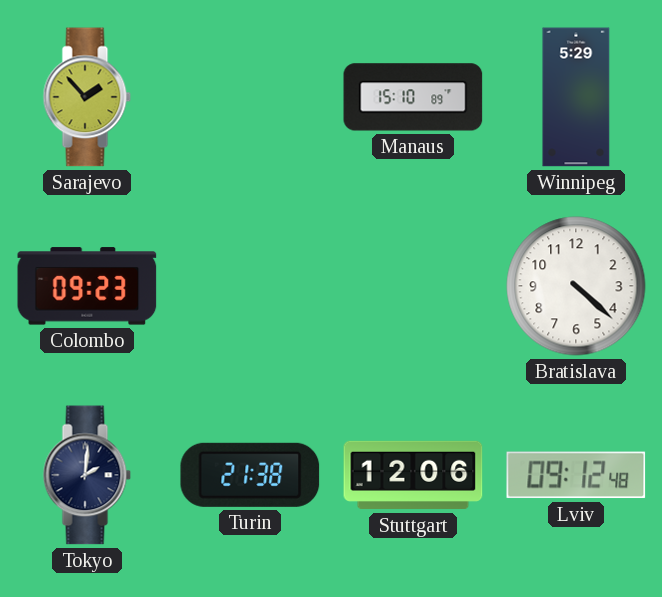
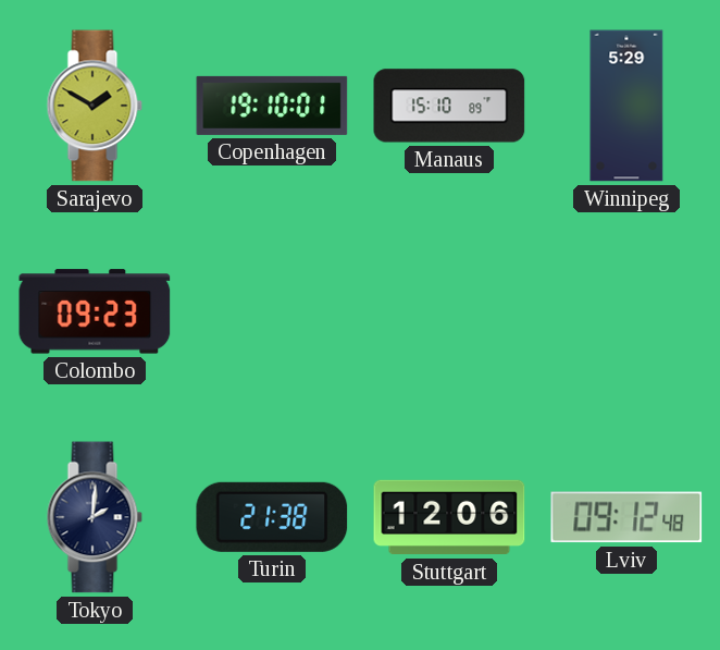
Sarajevo: 1:53 -> 1:50
Copenhagen: none -> 19:10
Bratislava: 4:22 -> none
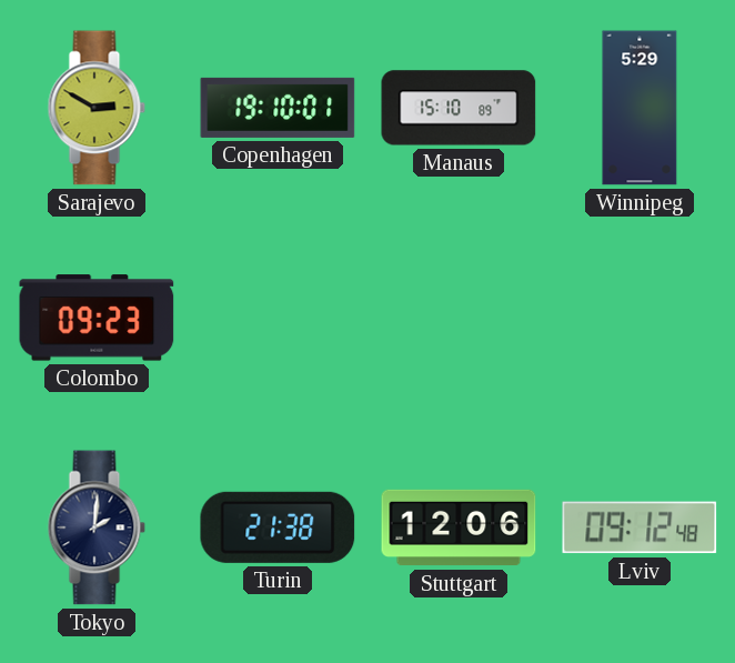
Sarajevo: 1:50 -> 2:50
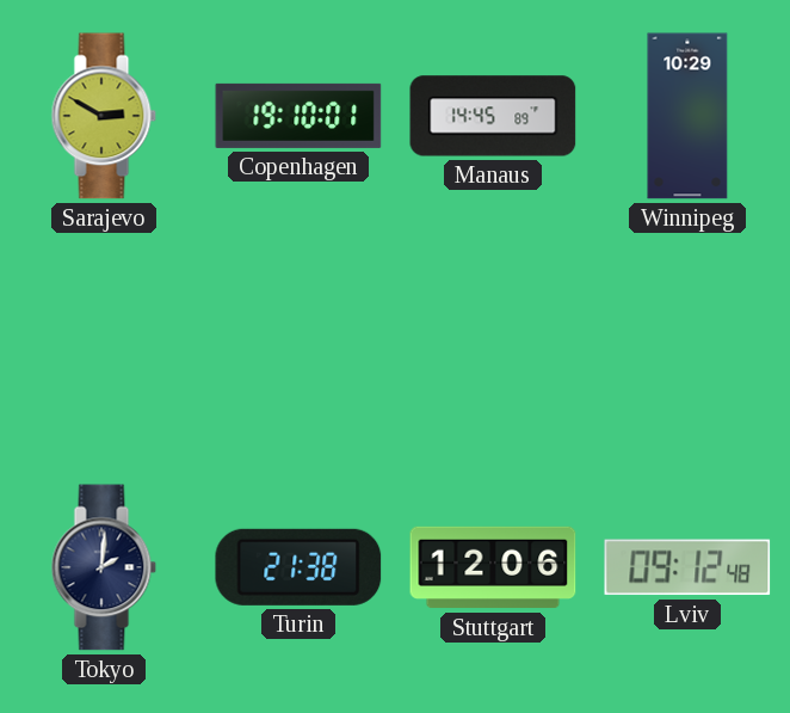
Manaus: 15:10 -> 14:45
Winnipeg: 5:29 -> 10:29
Colombo: 09:23 -> none
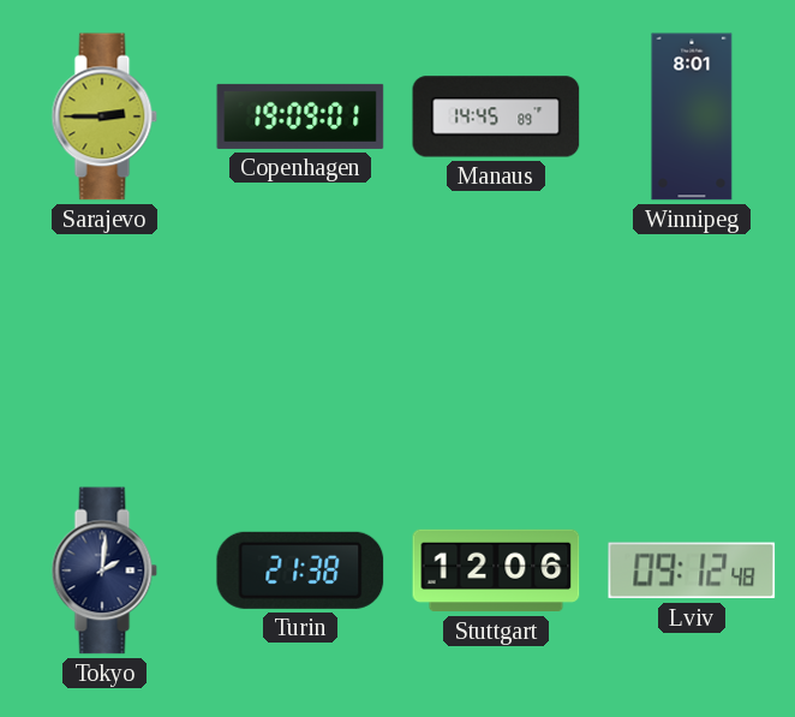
Sarajevo: 2:50 -> 2:45
Copenhagen: 19:10 -> 19:09
Winnipeg: 10:29 -> 8:01
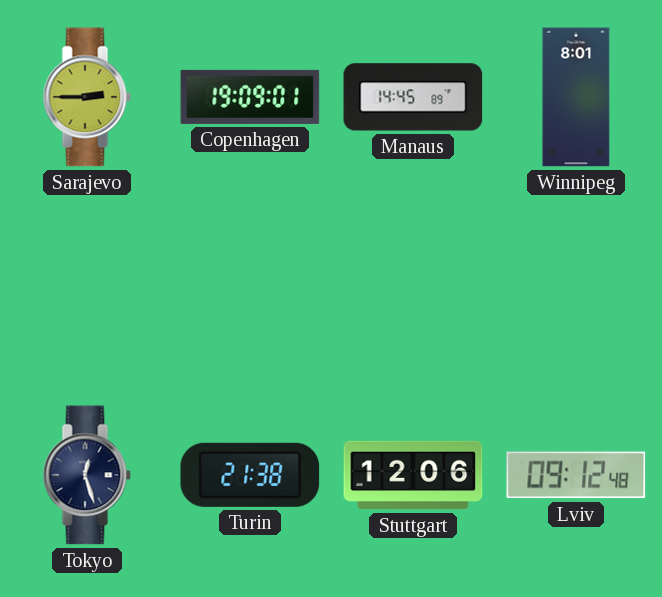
Tokyo: 2:01 -> 12:27
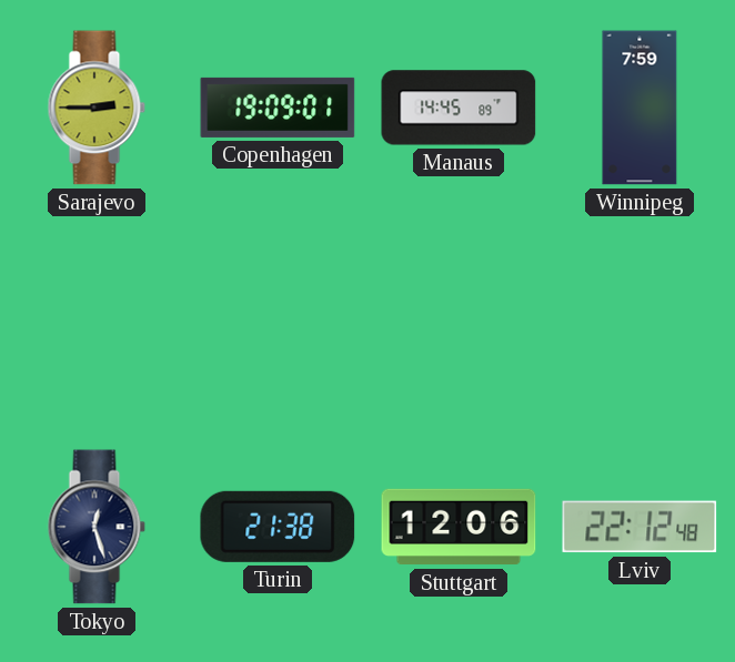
Winnipeg: 8:01 -> 7:59
Lviv: 09:12 -> 22:12
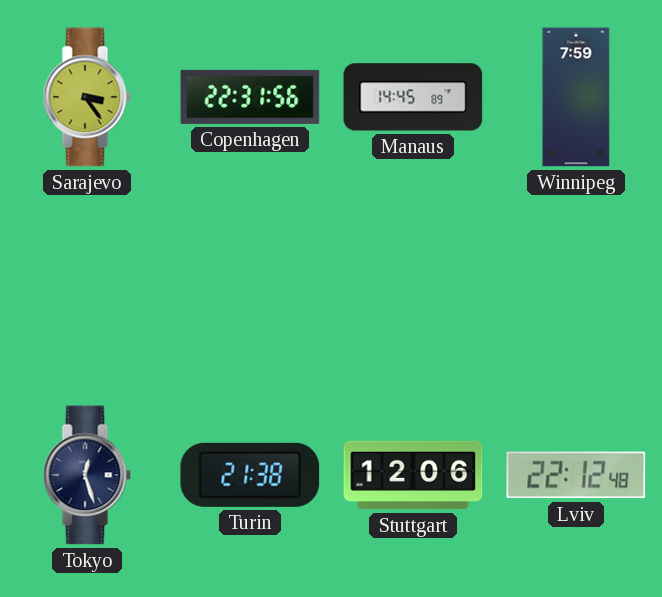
Sarajevo: 2:45 -> 3:24
Copenhagen: 19:09 -> 22:31
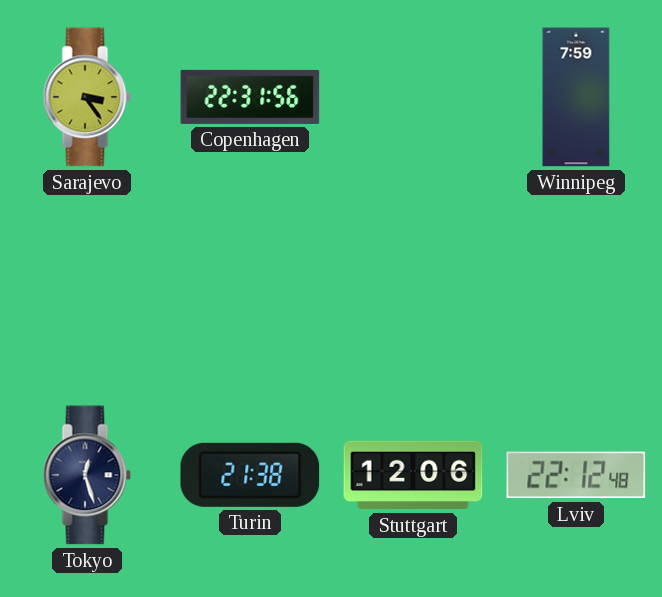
Manaus: 14:45 -> none
